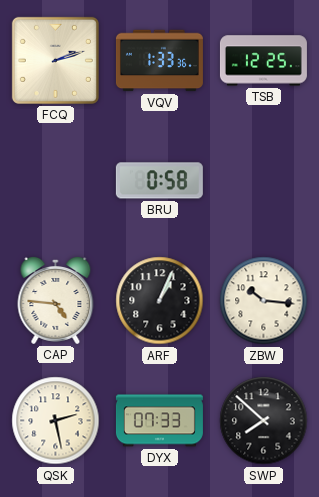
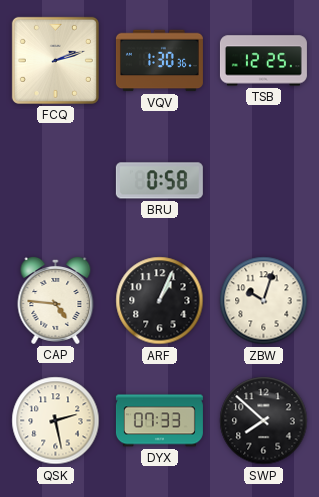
VQV: 1:33 -> 1:30
ZBW: 10:16 -> 10:03
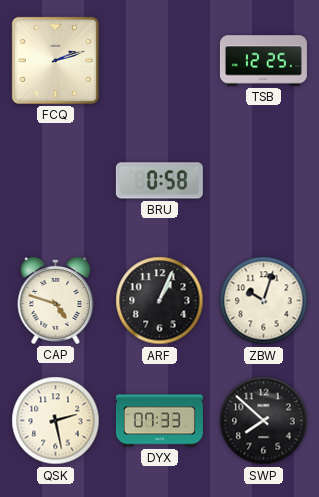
VQV: 1:30 -> none
CAP: 4:46 -> 4:48
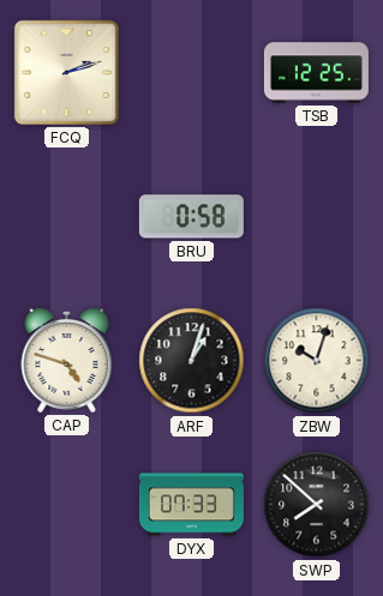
ARF: 1:04 -> 1:03
QSK: 2:28 -> none
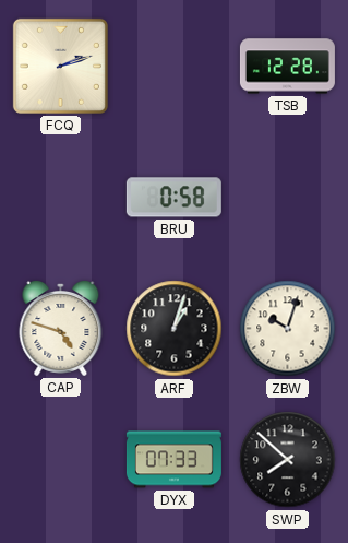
TSB: 12:25 -> 12:28
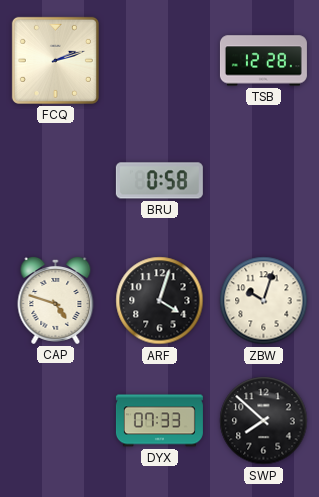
ARF: 1:03 -> 4:03
